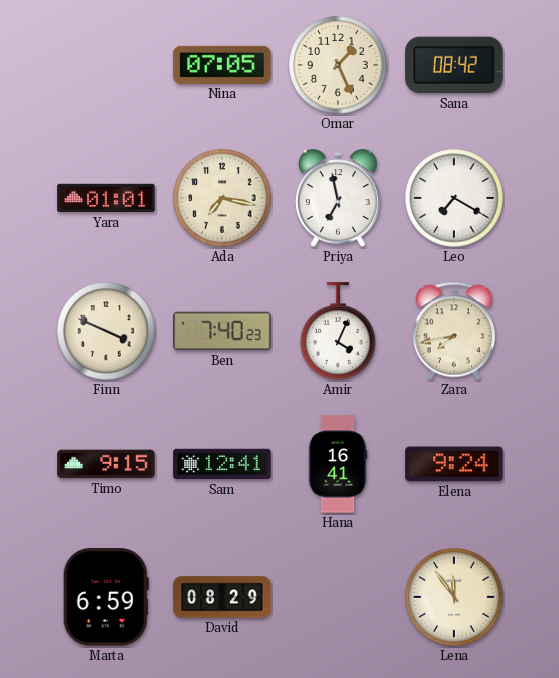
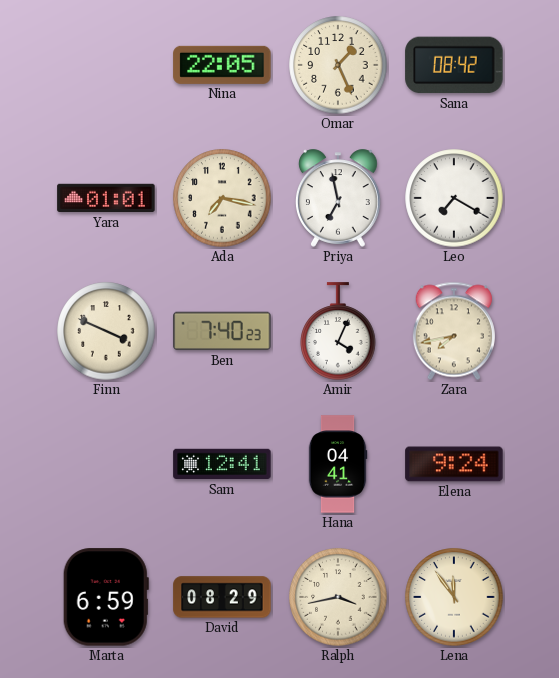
Nina: 07:05 -> 22:05
Timo: 9:15 -> none
Hana: 16:41 -> 04:41
Ralph: none -> 3:43
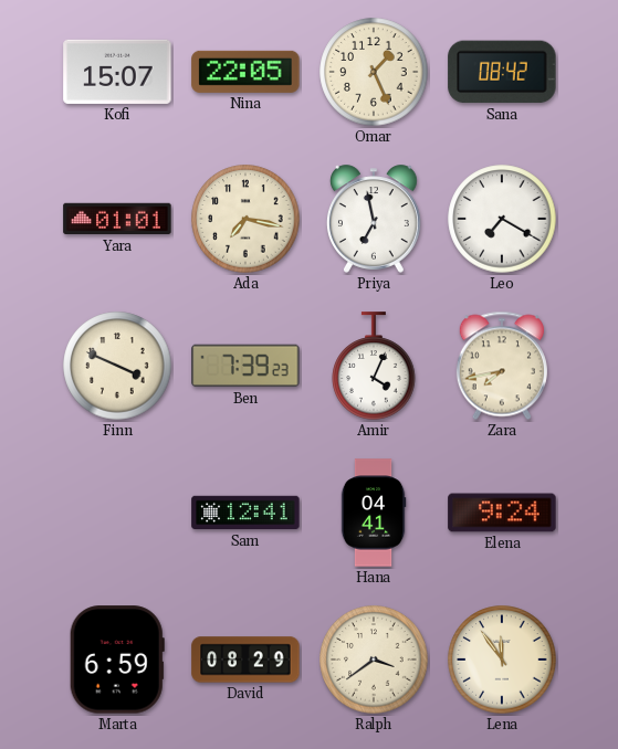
Kofi: none -> 15:07
Ben: 7:40 -> 7:39
Ralph: 3:43 -> 3:39
